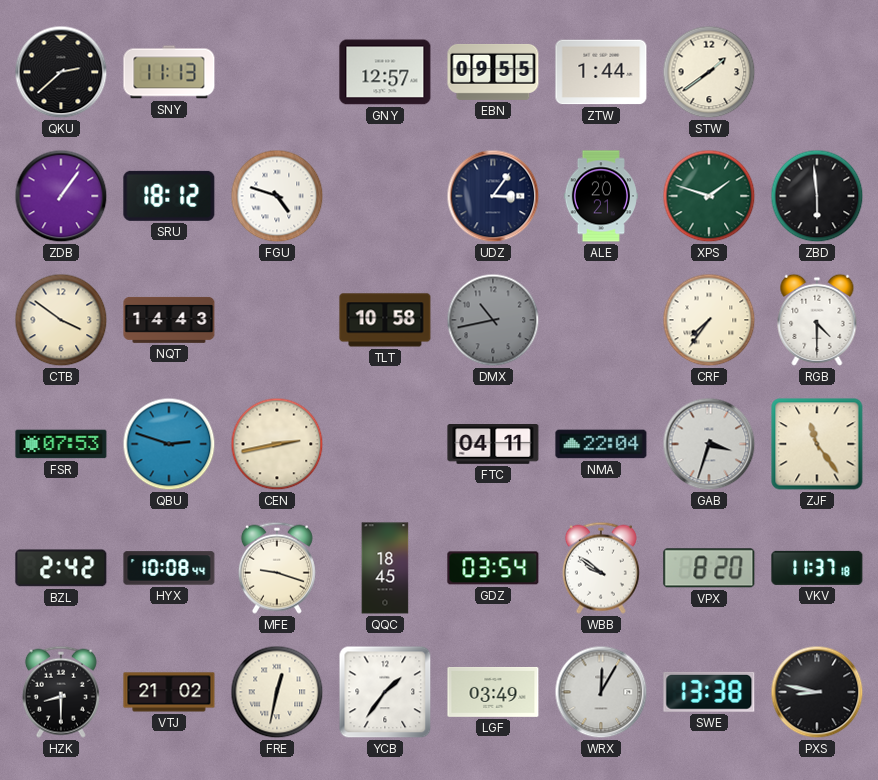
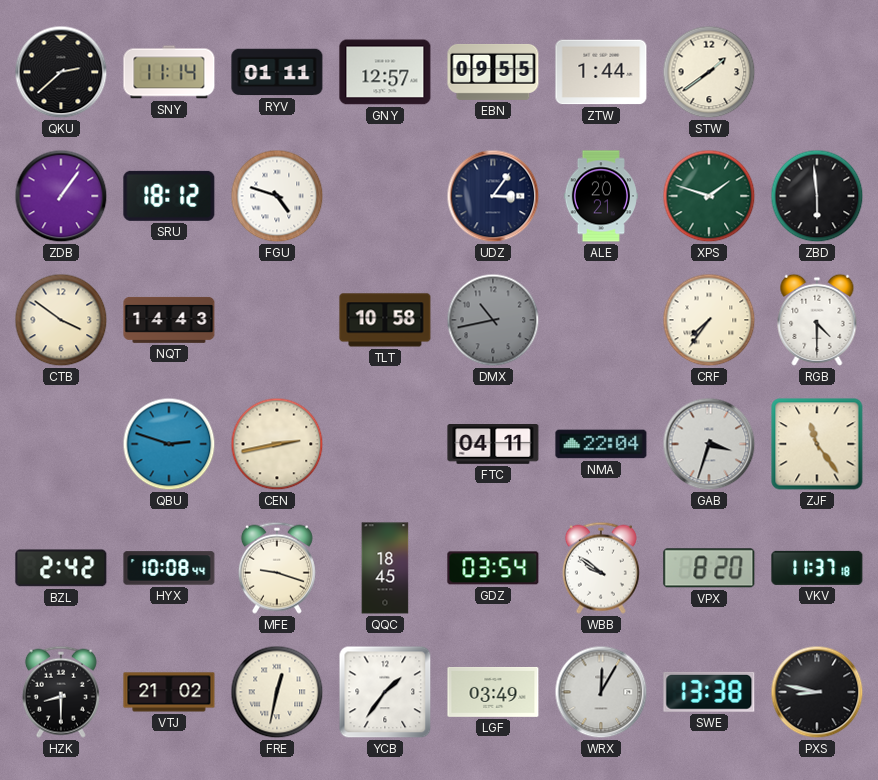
SNY: 11:13 -> 11:14
RYV: none -> 01:11
FSR: 07:53 -> none
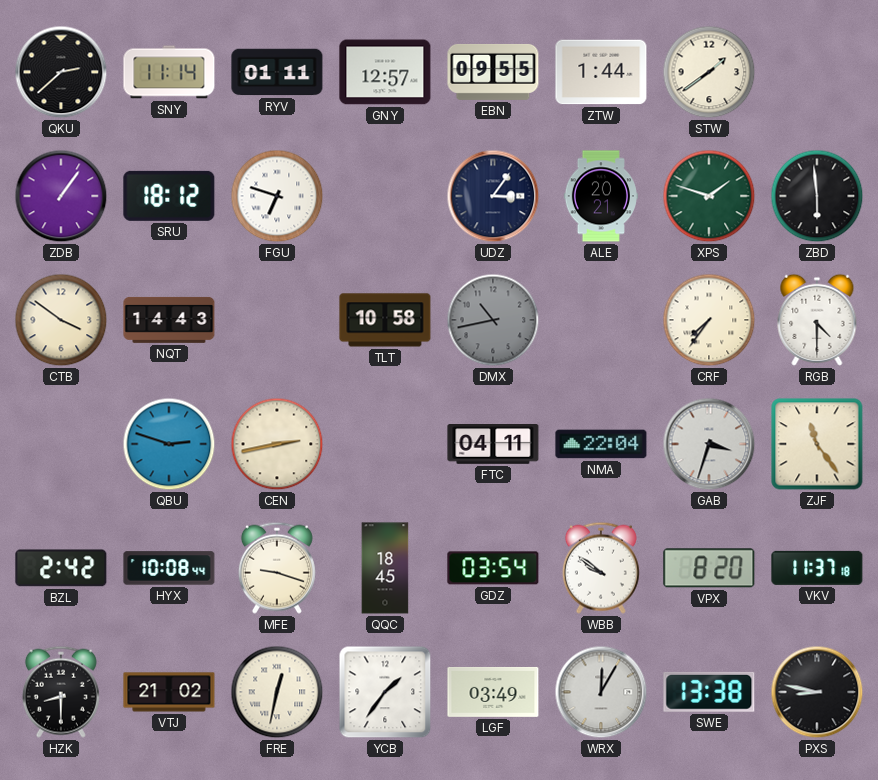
FGU: 4:48 -> 6:48
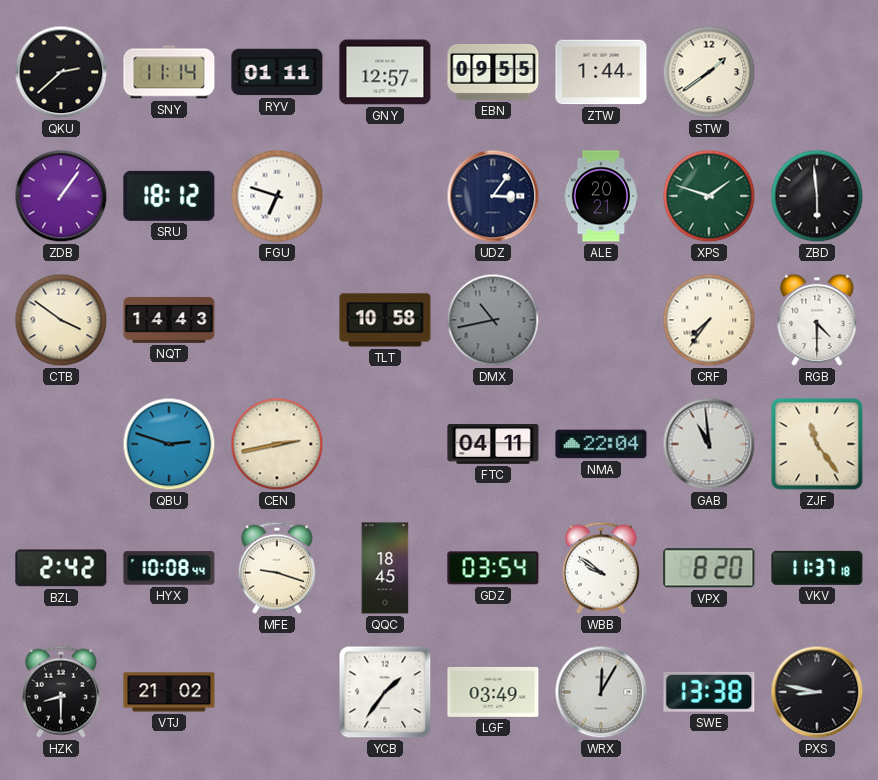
GAB: 3:33 -> 10:59
FRE: 12:32 -> none
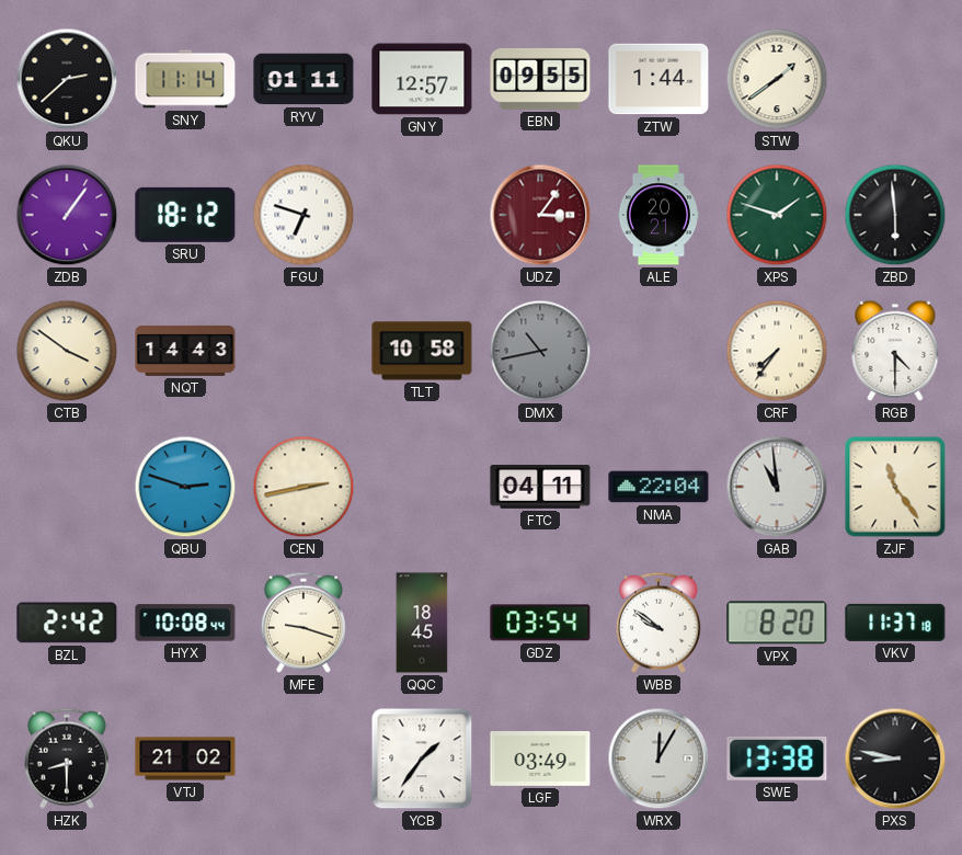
UDZ dial: navy -> burgundy
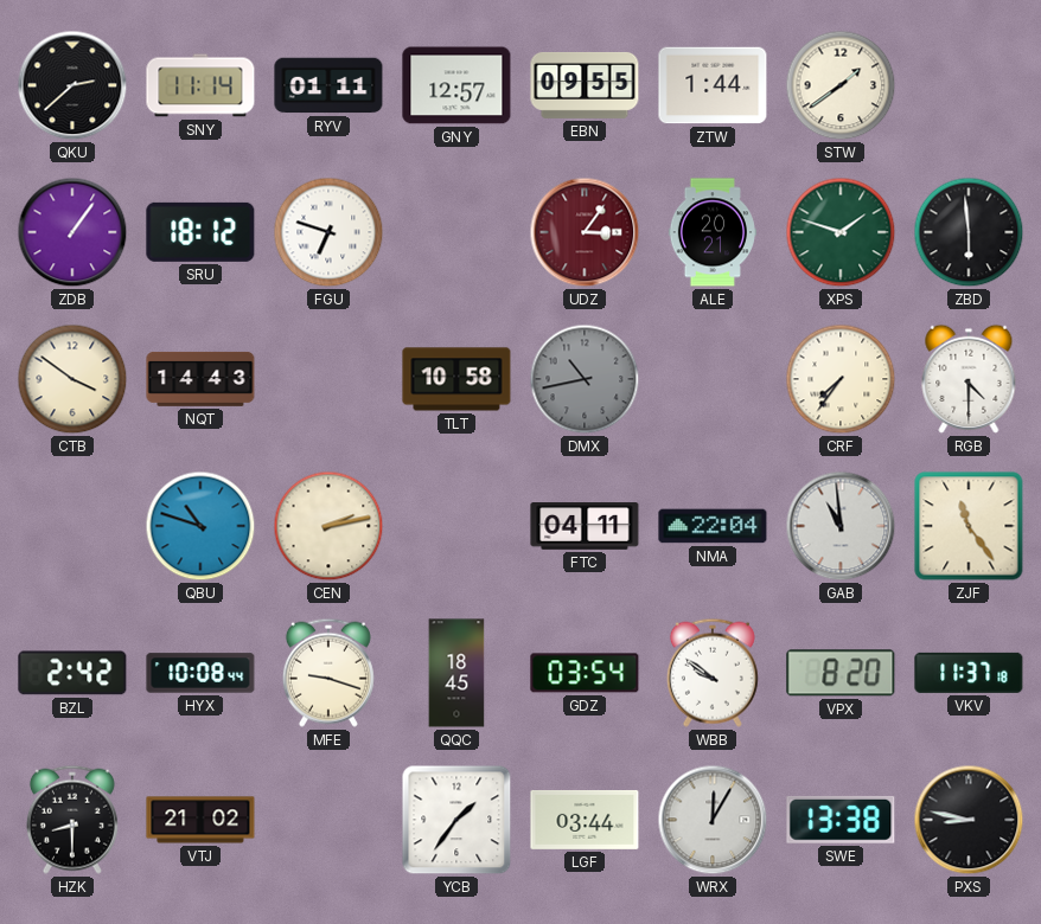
QBU: 2:48 -> 10:48
CEN: 2:43 -> 2:13
LGF: 03:49 -> 03:44
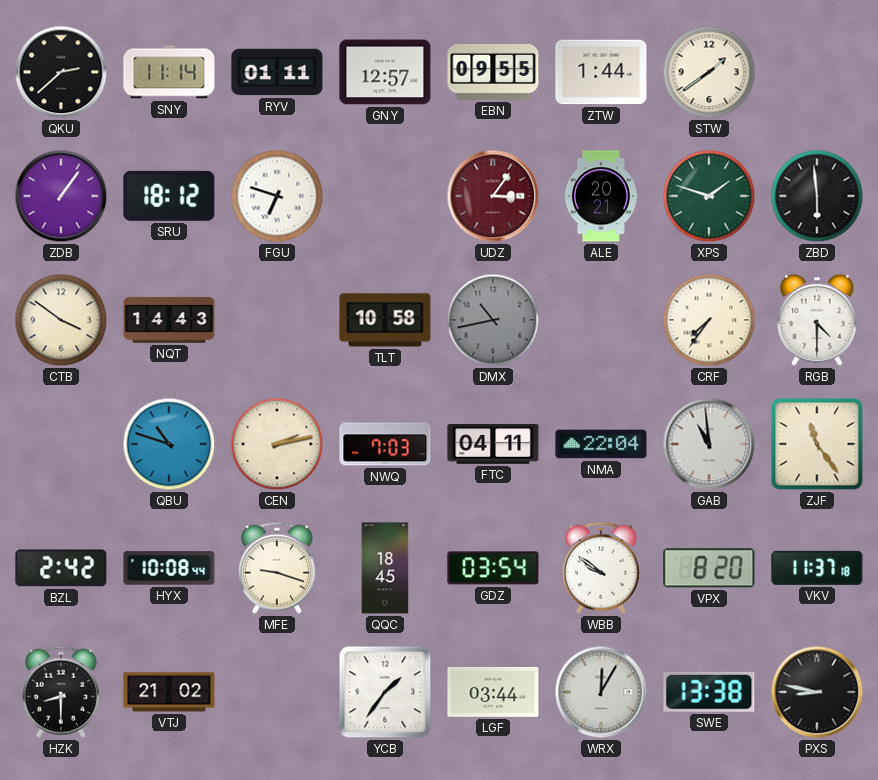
NWQ: none -> 7:03
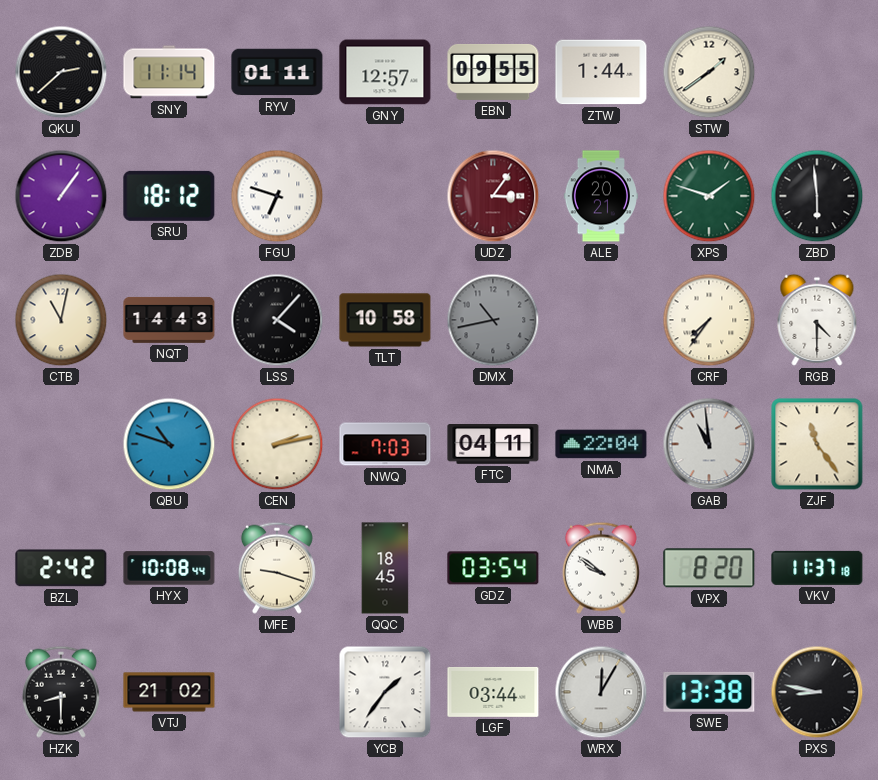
CTB: 3:51 -> 11:02
LSS: none -> 4:07
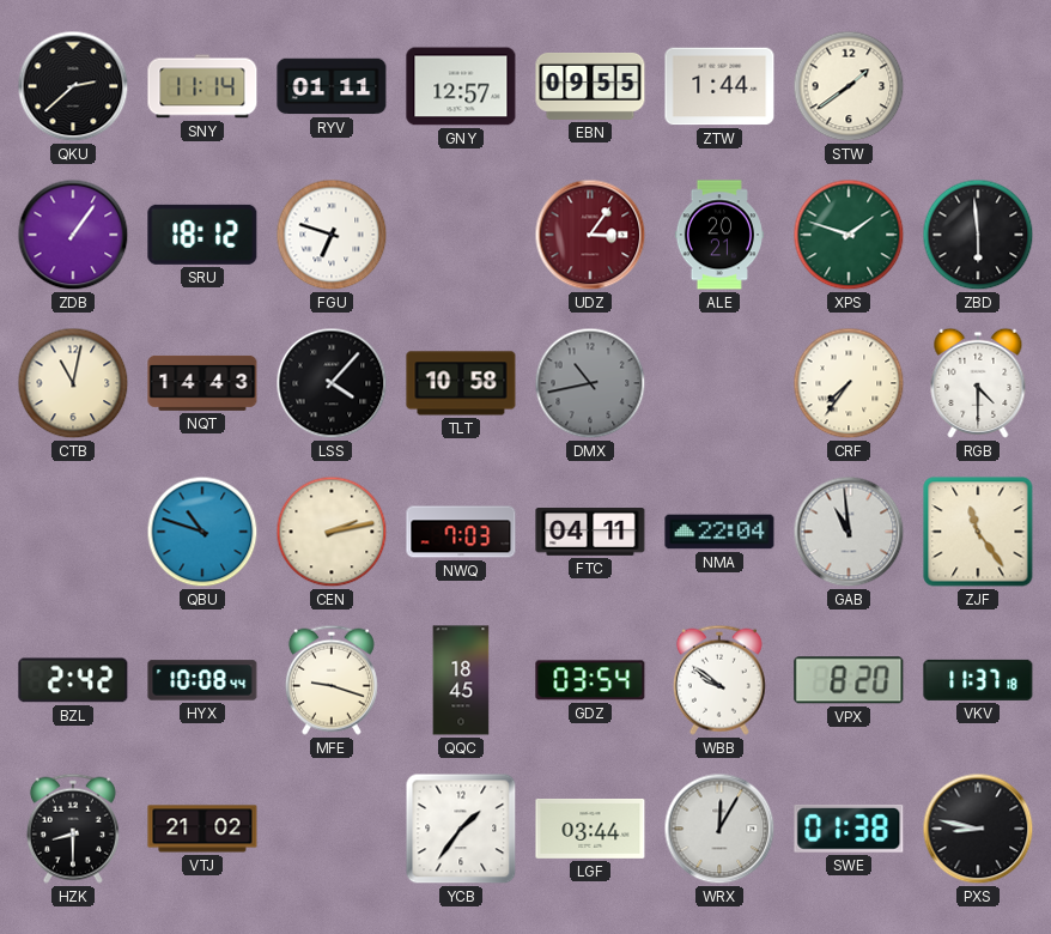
SWE: 13:38 -> 01:38
